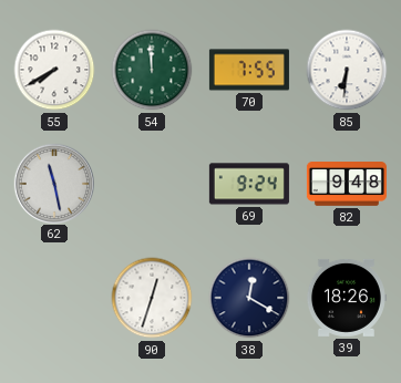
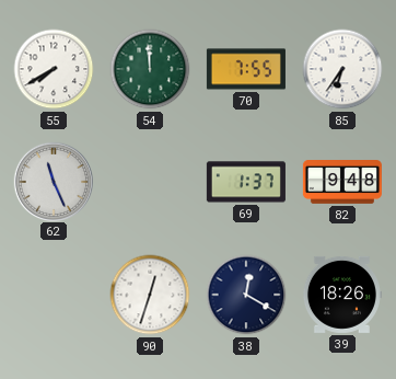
85: 6:31 -> 6:36
62: 11:28 -> 11:26
69: 9:24 -> 1:37
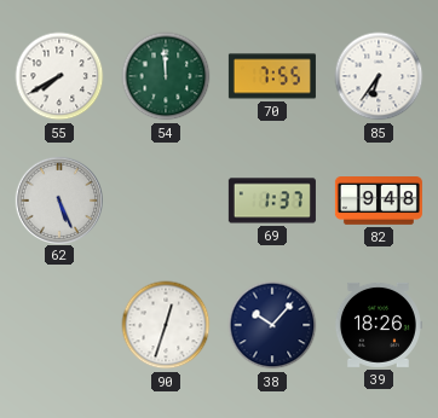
62: 11:26 -> 5:26
38: 12:20 -> 10:07
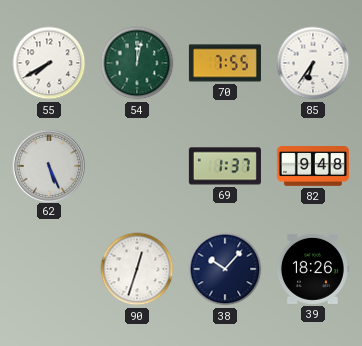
54: 11:59 -> 12:02
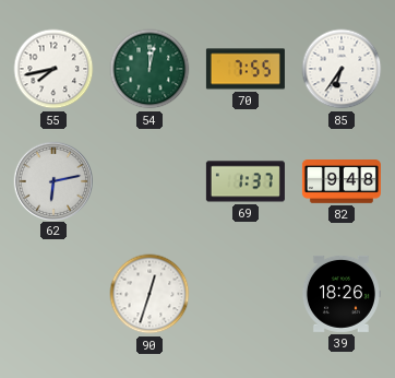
55: 7:40 -> 7:43
62: 5:26 -> 6:13
38: 10:07 -> none
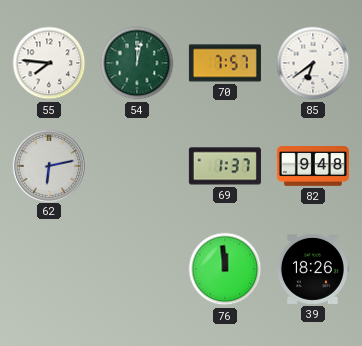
55: 7:43 -> 7:46
70: 7:55 -> 7:57
85: 6:36 -> 6:39
90: 12:33 -> none
76: none -> 11:59
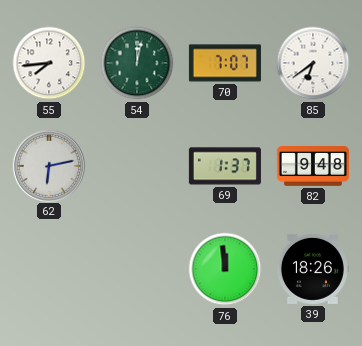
55: 7:46 -> 7:44
70: 7:57 -> 7:07
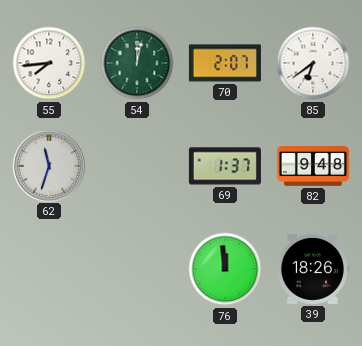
70: 7:07 -> 2:07
62: 6:13 -> 11:33
